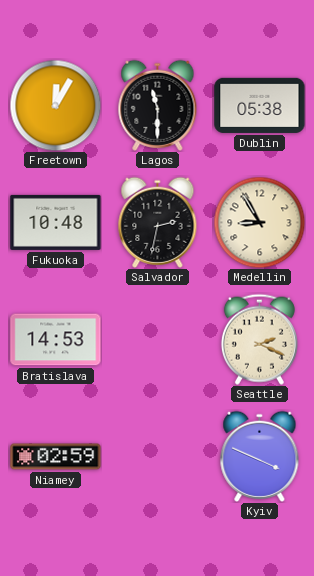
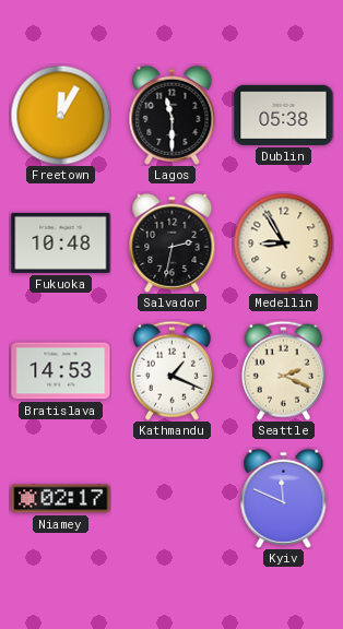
Kathmandu: none -> 1:19
Niamey: 02:59 -> 02:17
Kyiv: 3:49 -> 11:49
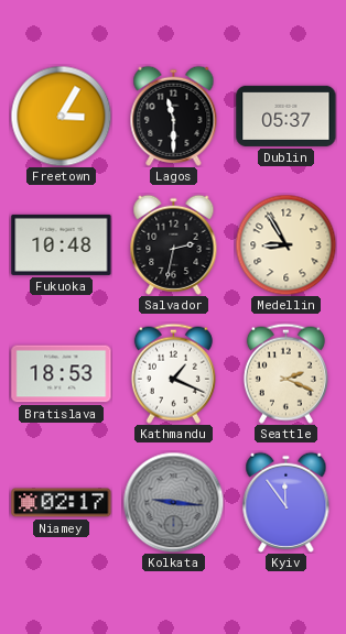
Freetown: 12:05 -> 3:05
Dublin: 05:38 -> 05:37
Bratislava: 14:53 -> 18:53
Kolkata: none -> 9:16
Kyiv: 11:49 -> 11:54
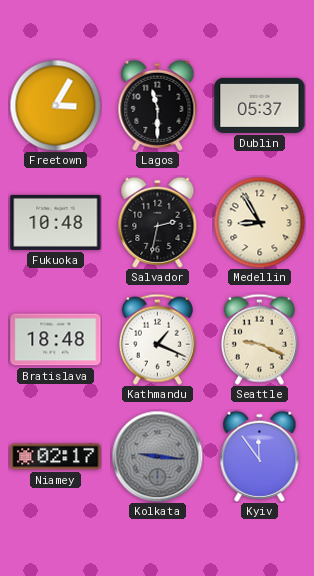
Bratislava: 18:53 -> 18:48
Seattle: 2:19 -> 9:19
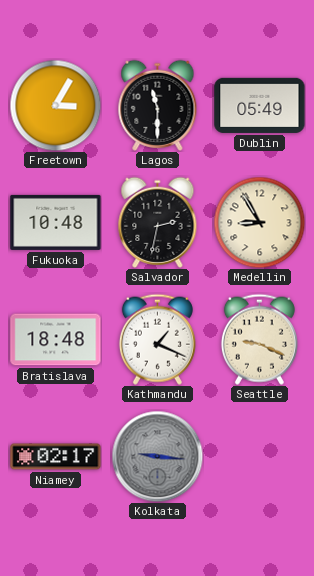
Dublin: 05:37 -> 05:49
Kyiv: 11:54 -> none
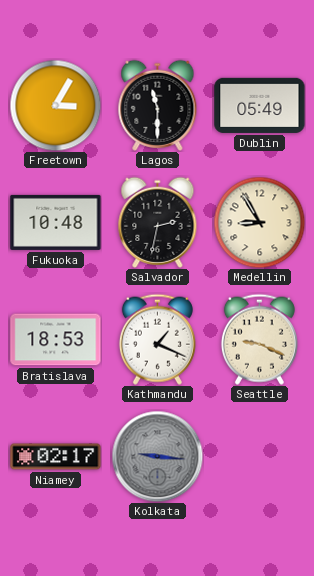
Bratislava: 18:48 -> 18:53
